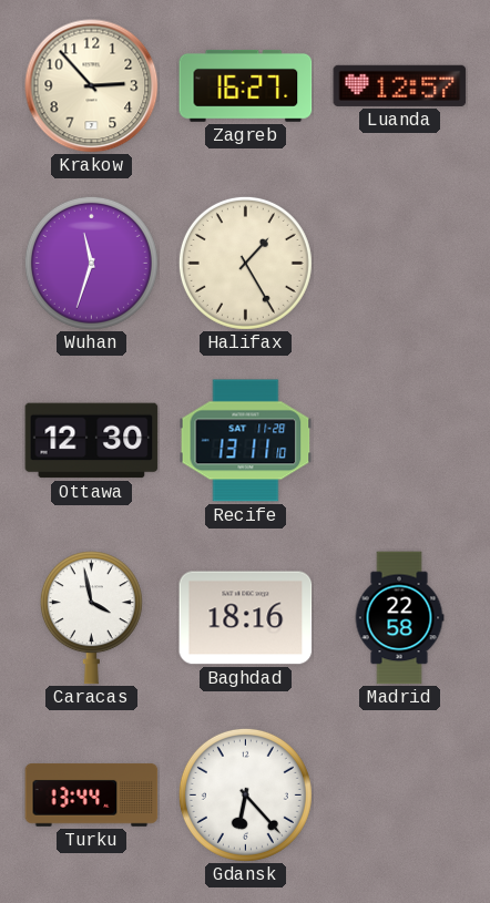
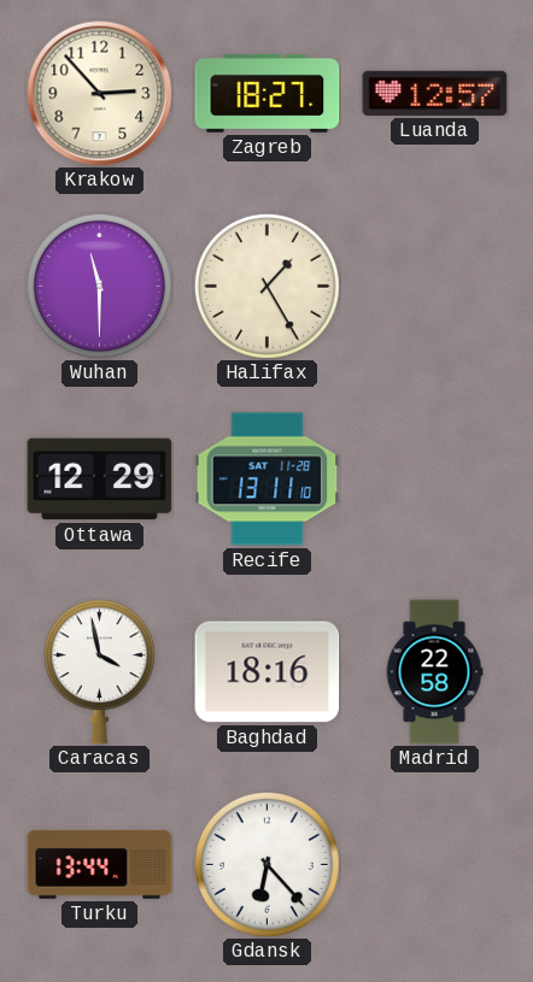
Zagreb: 16:27 -> 18:27
Wuhan: 11:33 -> 11:30
Ottawa: 12:30 -> 12:29
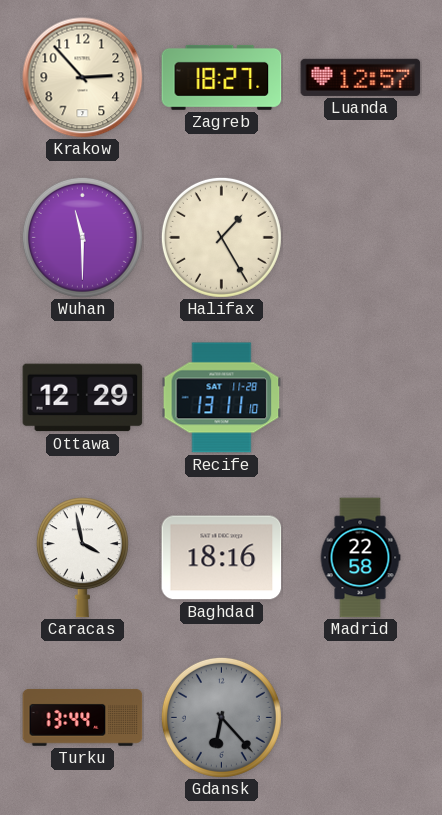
Gdansk dial: white -> grey
